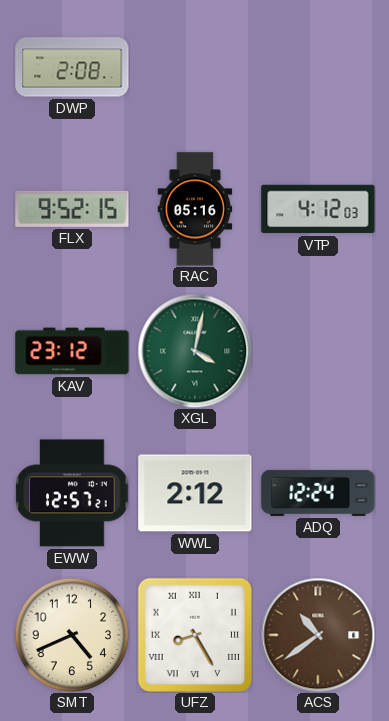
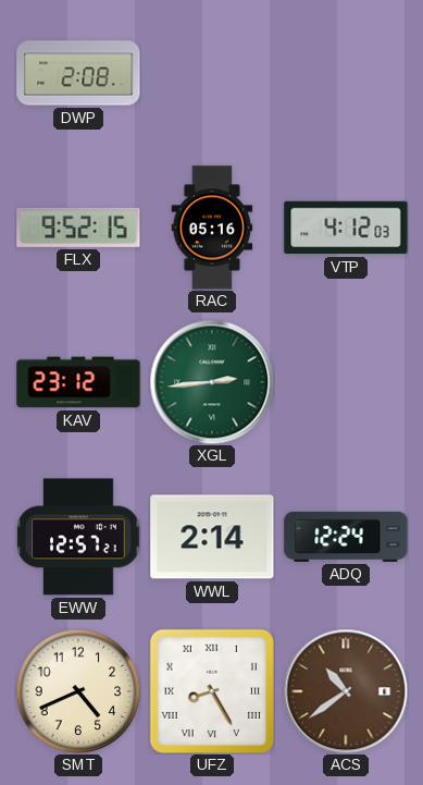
XGL: 4:02 -> 2:44
WWL: 2:12 -> 2:14
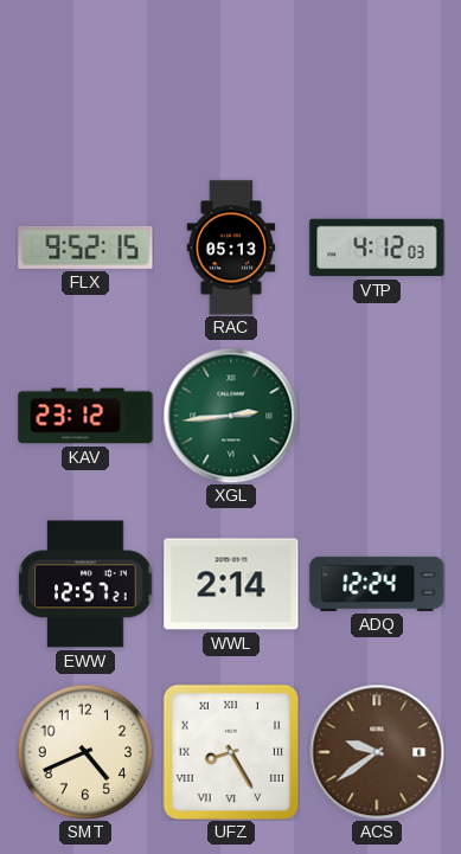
DWP: 2:08 -> none
RAC: 05:16 -> 05:13
ACS: 10:39 -> 9:39
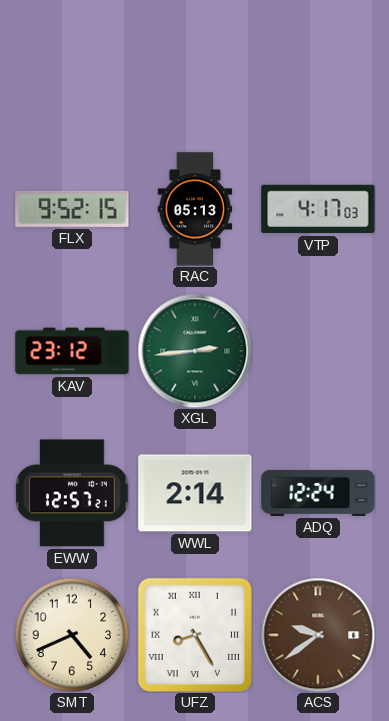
VTP: 4:12 -> 4:17
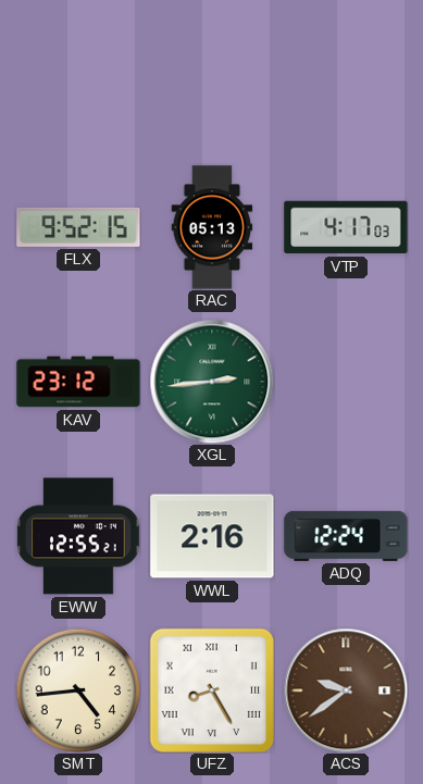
EWW: 12:57 -> 12:55
WWL: 2:14 -> 2:16
SMT: 4:41 -> 4:44
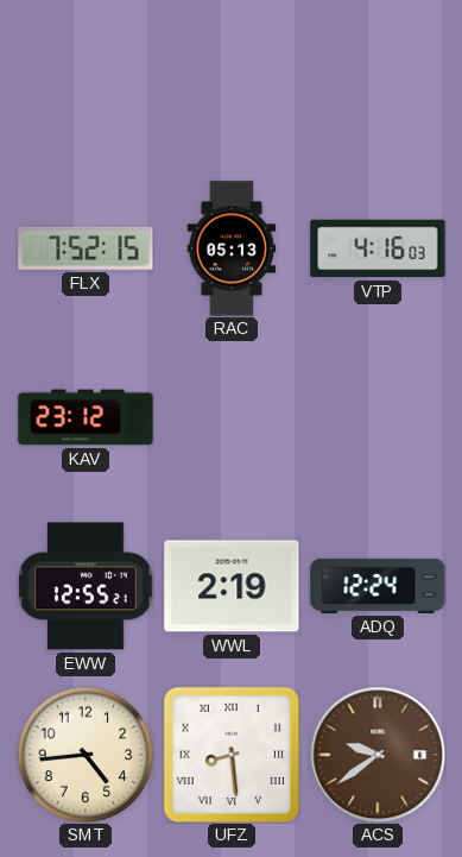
FLX: 9:52 -> 7:52
VTP: 4:17 -> 4:16
XGL: 2:44 -> none
WWL: 2:16 -> 2:19
UFZ: 8:25 -> 8:29
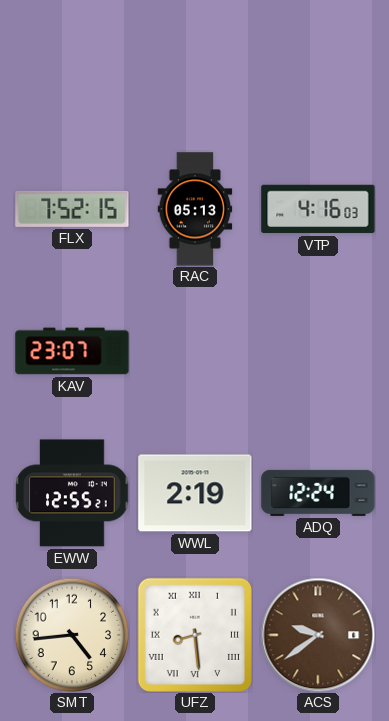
KAV: 23:12 -> 23:07
